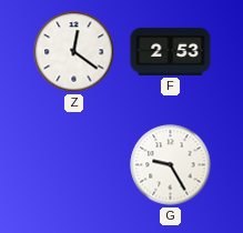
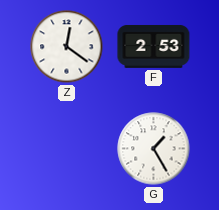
G: 9:25 -> 1:25
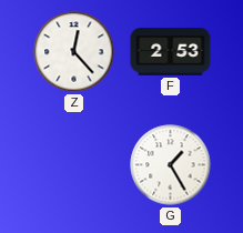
Z: 12:21 -> 12:23
